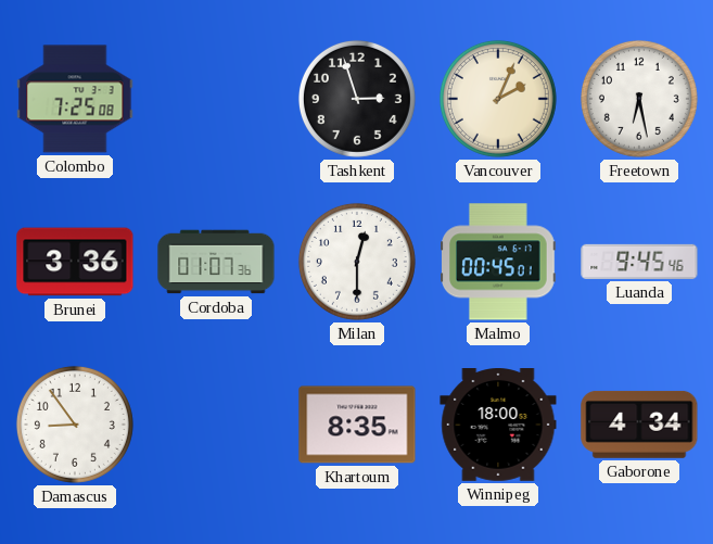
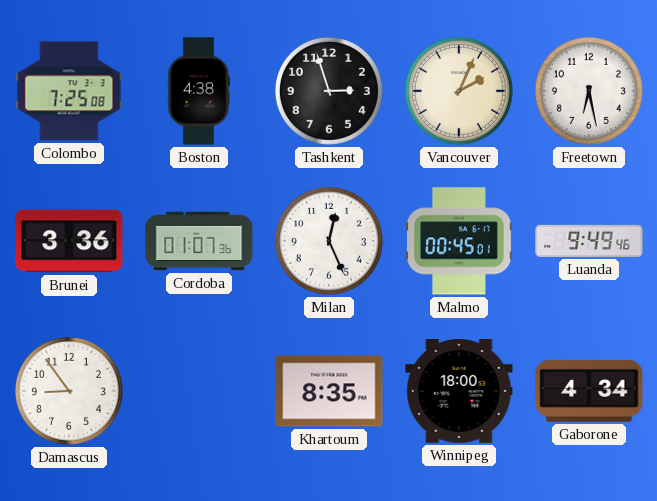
Boston: none -> 4:38
Milan: 12:30 -> 12:26
Luanda: 9:45 -> 9:49
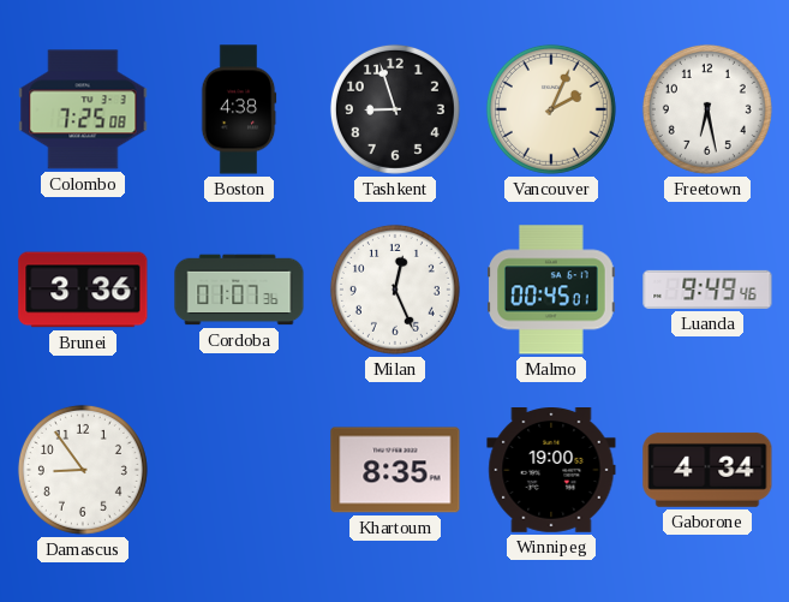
Tashkent: 2:57 -> 8:57
Winnipeg: 18:00 -> 19:00
